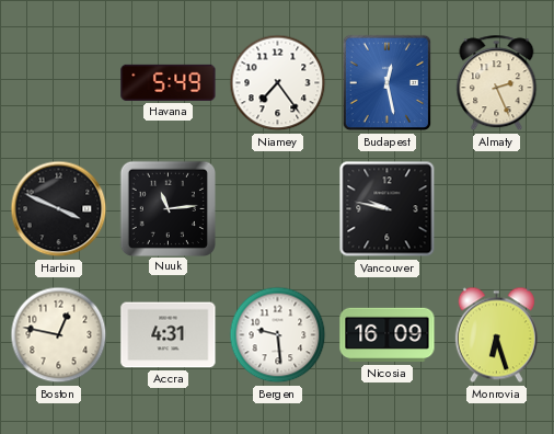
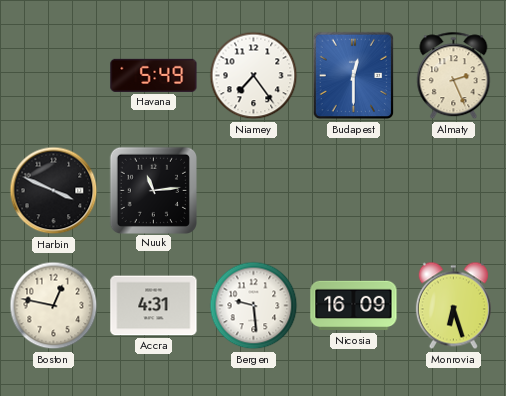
Budapest: 12:28 -> 12:30
Vancouver: 9:47 -> none
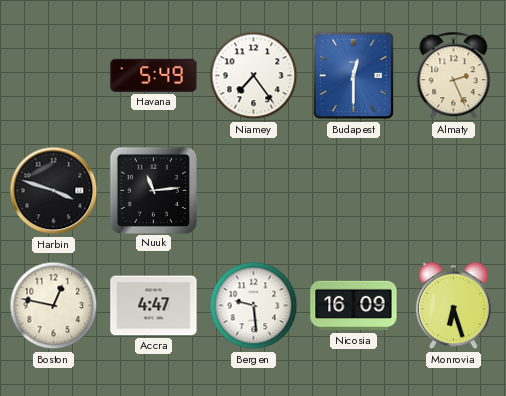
Harbin: 3:49 -> 3:48
Accra: 4:31 -> 4:47
